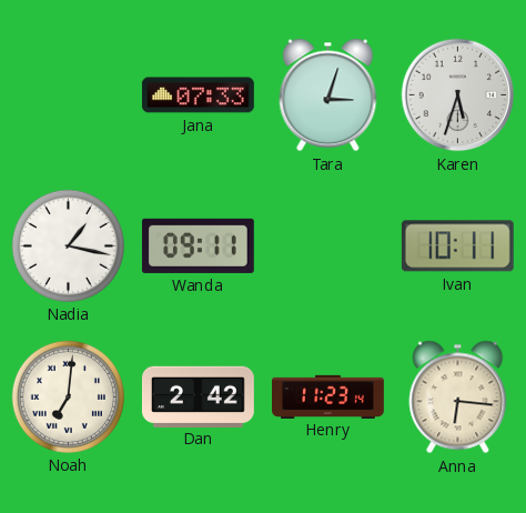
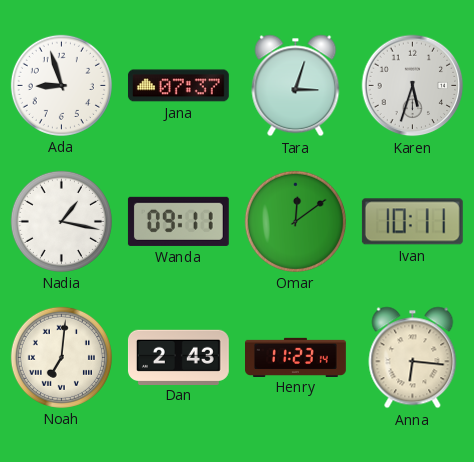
Ada: none -> 8:57
Jana: 07:33 -> 07:37
Omar: none -> 12:09
Dan: 2:42 -> 2:43
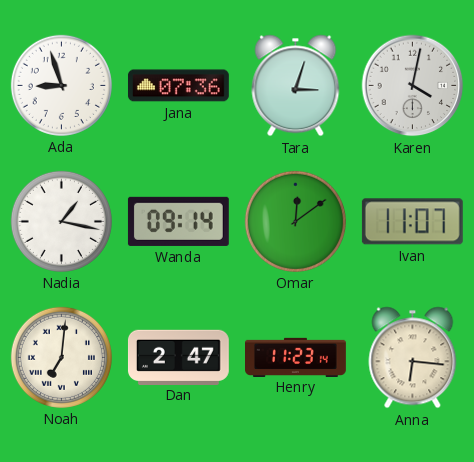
Jana: 07:37 -> 07:36
Karen: 5:33 -> 4:02
Wanda: 09:11 -> 09:14
Ivan: 10:11 -> 11:07
Dan: 2:43 -> 2:47
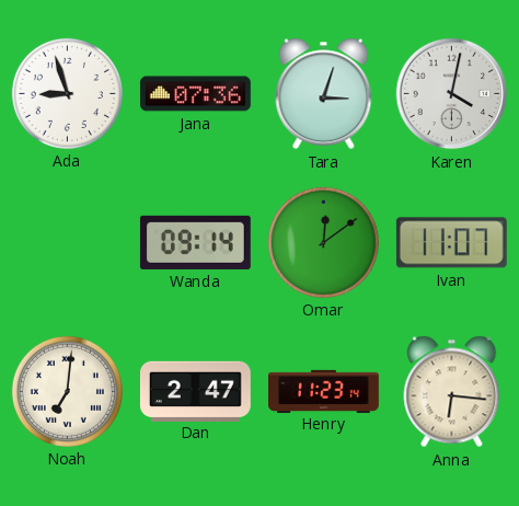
Nadia: 1:17 -> none
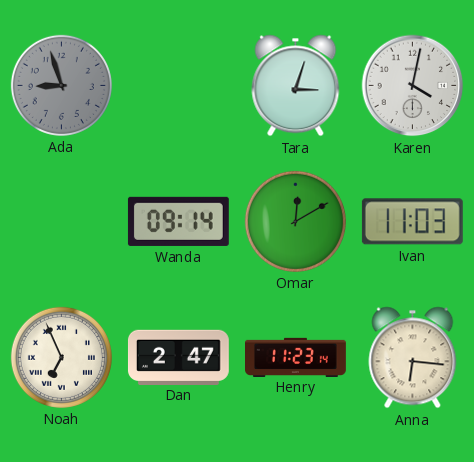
Ada dial: white -> grey
Jana: 07:36 -> none
Omar: 12:09 -> 12:10
Ivan: 11:07 -> 11:03
Noah: 7:01 -> 6:56
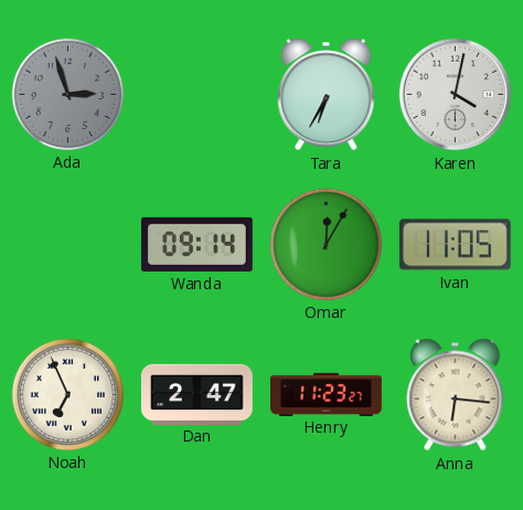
Ada: 8:57 -> 2:57
Tara: 3:03 -> 6:35
Omar: 12:10 -> 12:05
Ivan: 11:03 -> 11:05
Henry: 11:23:14 -> 11:23:27
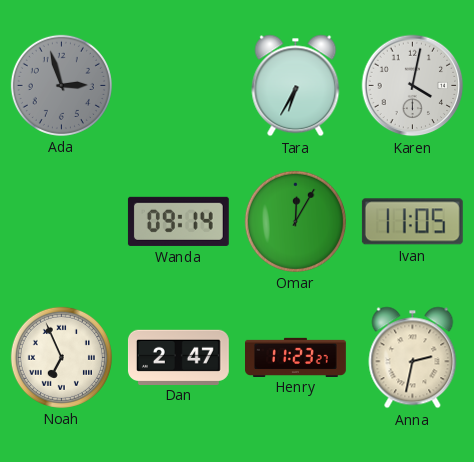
Anna: 6:16 -> 2:32
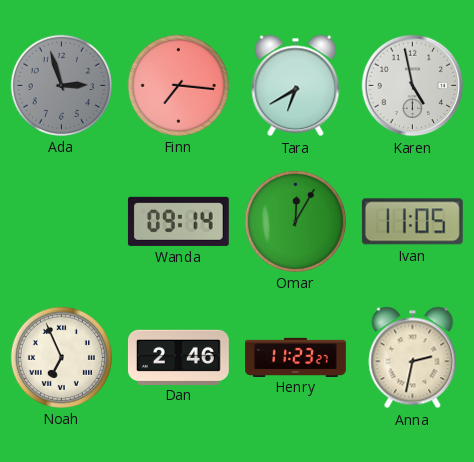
Finn: none -> 7:16
Tara: 6:35 -> 6:40
Karen: 4:02 -> 4:58
Dan: 2:47 -> 2:46
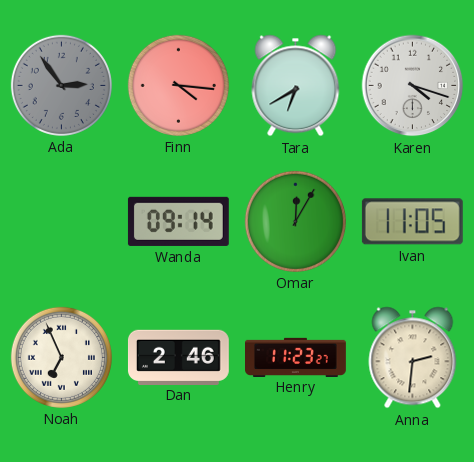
Ada: 2:57 -> 2:54
Finn: 7:16 -> 4:16
Karen: 4:58 -> 4:18
Anna: 2:32 -> 2:31
